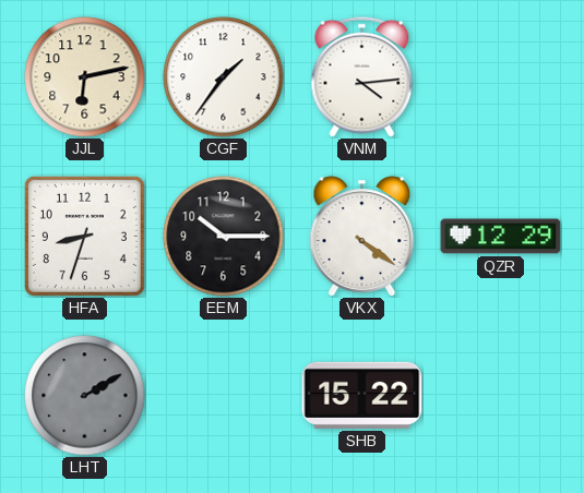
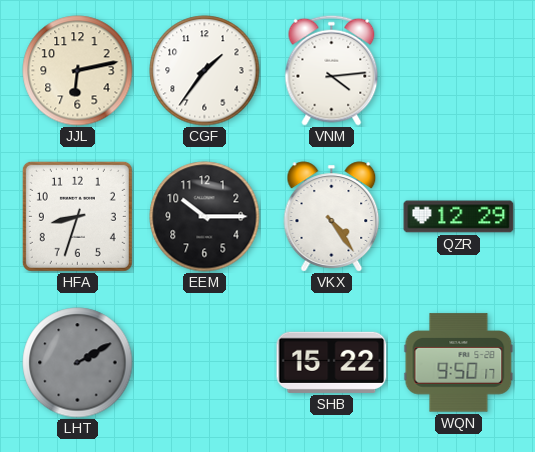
VKX: 4:21 -> 4:24
WQN: none -> 9:50
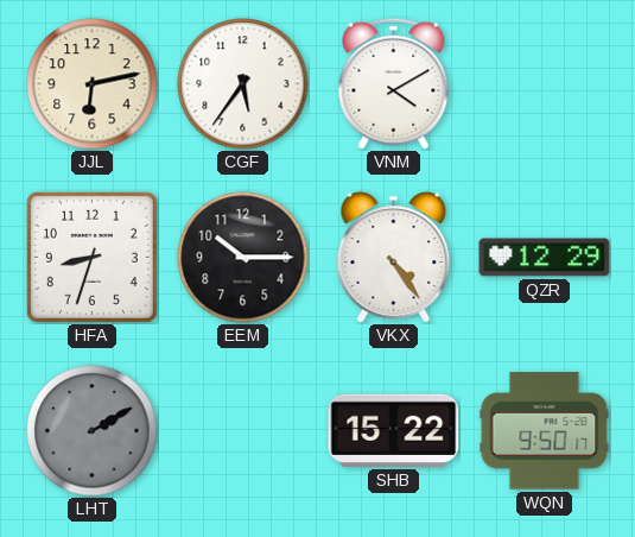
CGF: 1:36 -> 5:36
VNM: 4:14 -> 4:10
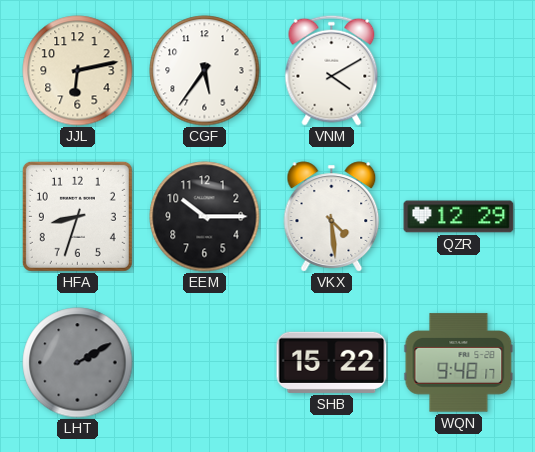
VKX: 4:24 -> 4:29
WQN: 9:50 -> 9:48
